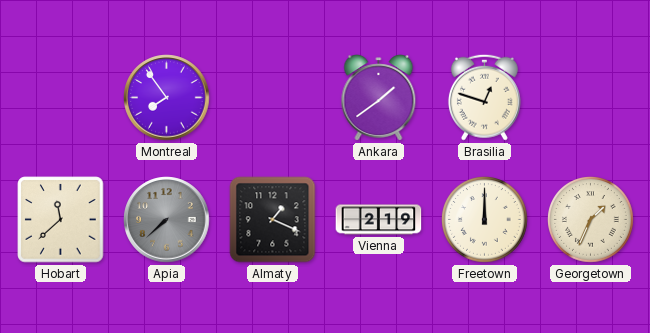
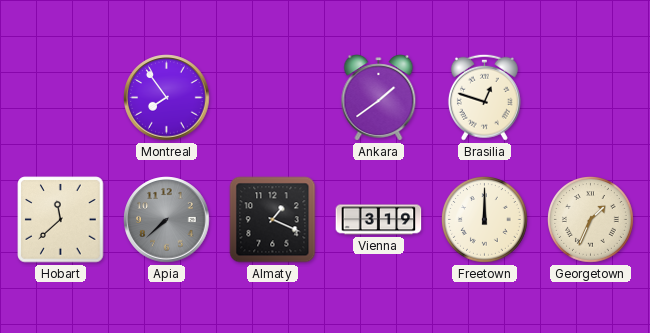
Vienna: 2:19 -> 3:19
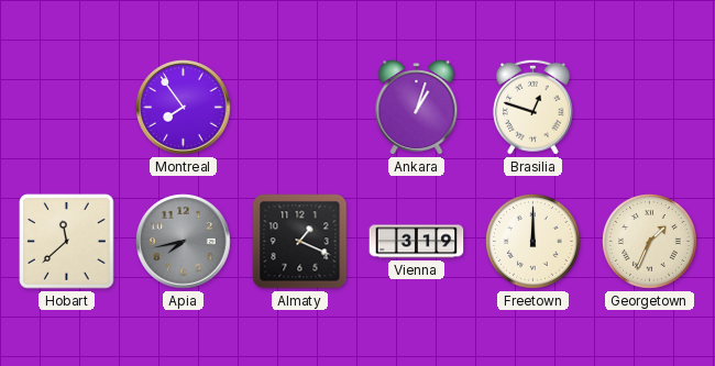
Ankara: 1:39 -> 1:03
Apia: 7:38 -> 7:43
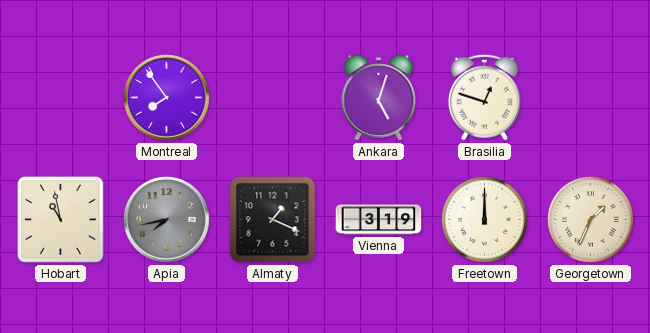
Ankara: 1:03 -> 5:03
Hobart: 11:38 -> 10:58
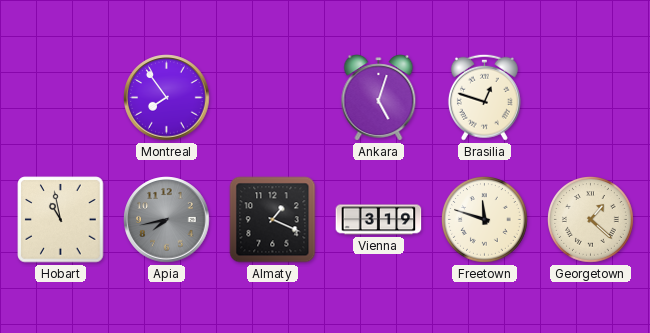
Freetown: 12:00 -> 11:48
Georgetown: 1:34 -> 1:22
